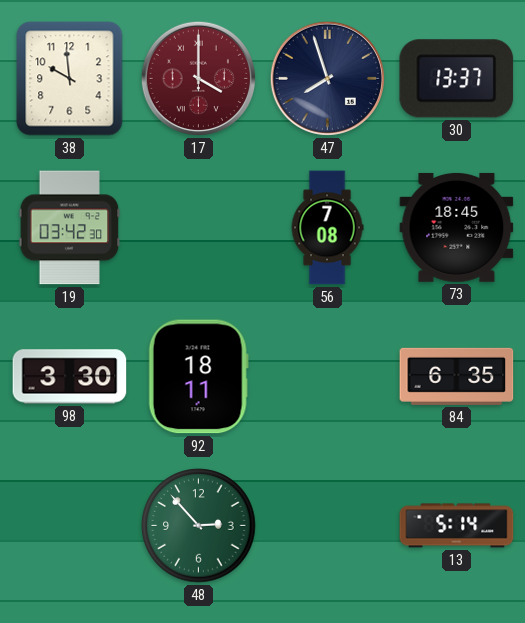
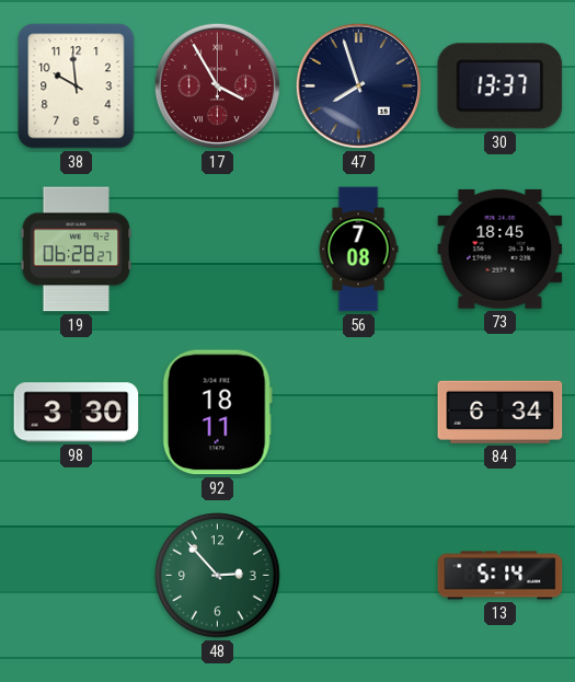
17: 4:00 -> 3:55
19: 03:42 -> 06:28
84: 6:35 -> 6:34
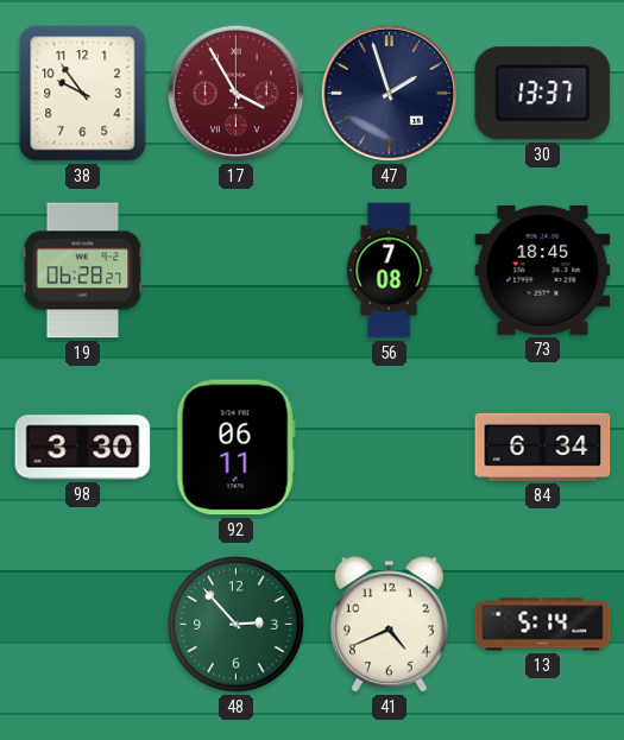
38: 9:59 -> 9:54
47: 7:57 -> 1:57
92: 18:11 -> 06:11
41: none -> 4:41
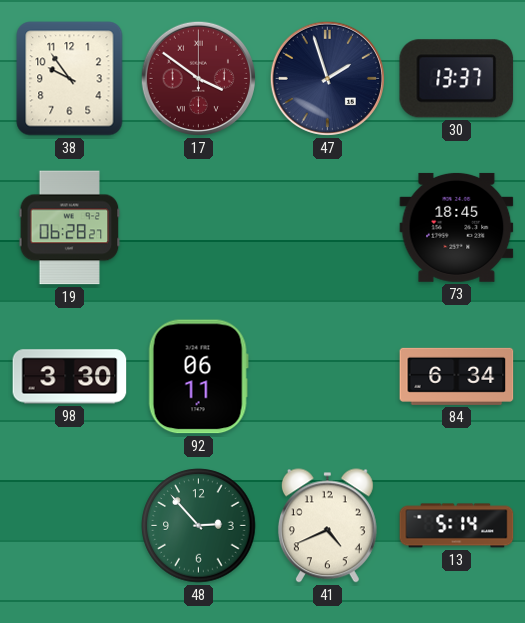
17: 3:55 -> 3:51
56: 7:08 -> none
